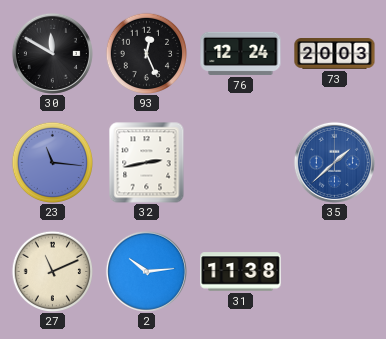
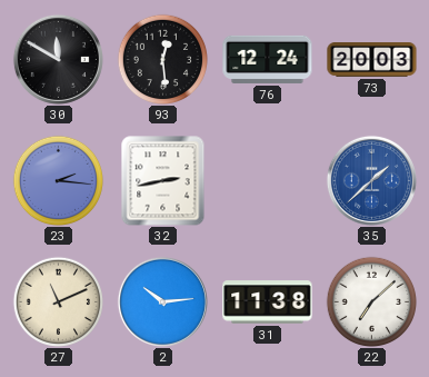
93: 12:26 -> 12:29
23: 11:16 -> 2:16
22: none -> 7:08
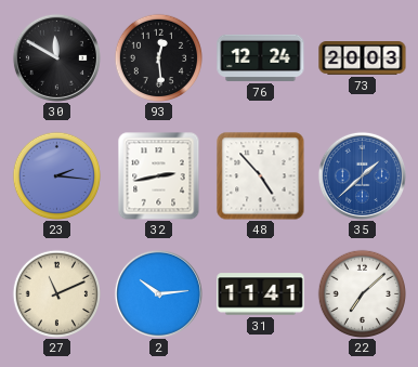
48: none -> 4:53
31: 11:38 -> 11:41
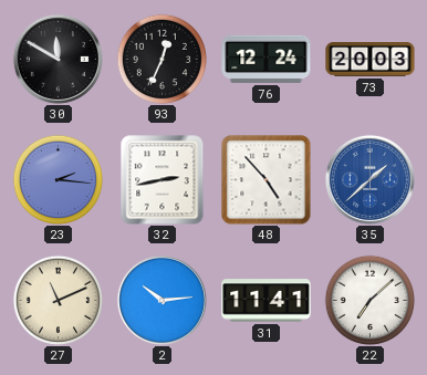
93: 12:29 -> 12:34
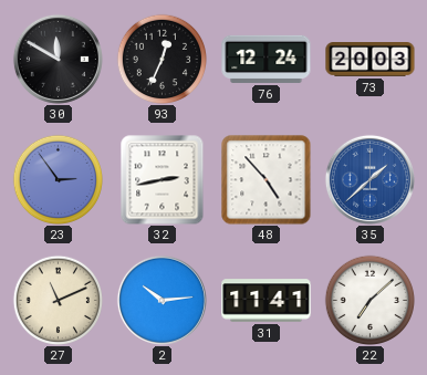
23: 2:16 -> 2:54
